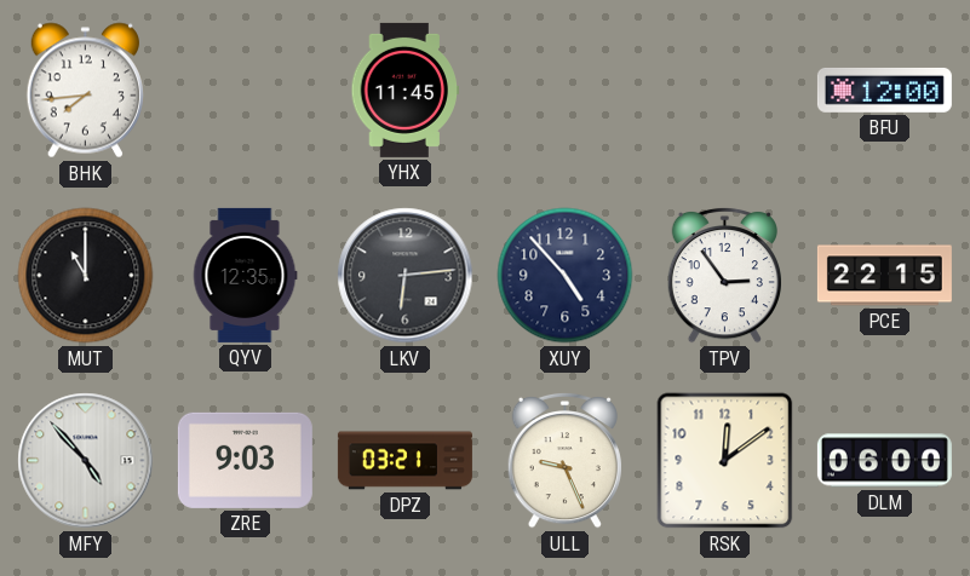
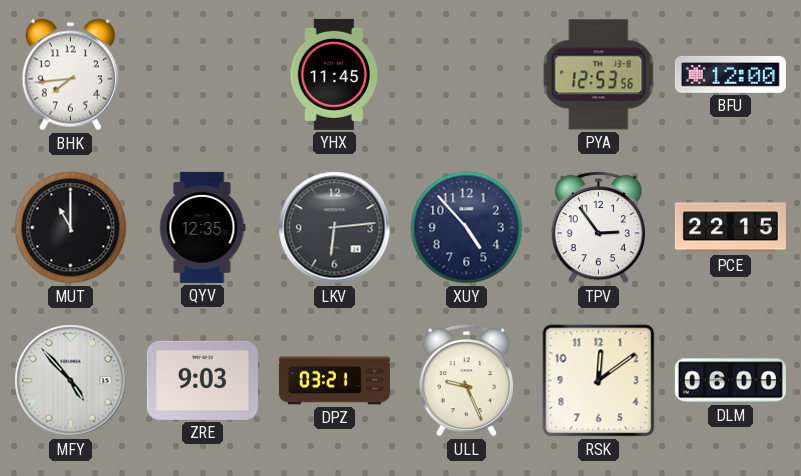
PYA: none -> 12:53
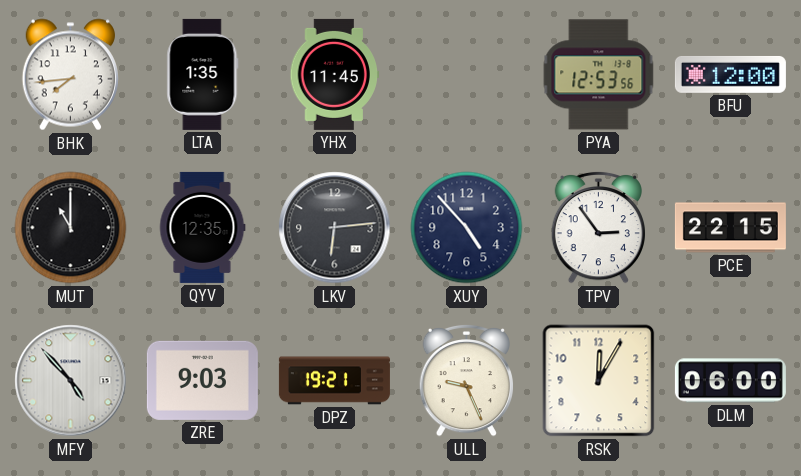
LTA: none -> 1:35
DPZ: 03:21 -> 19:21
RSK: 12:09 -> 12:05
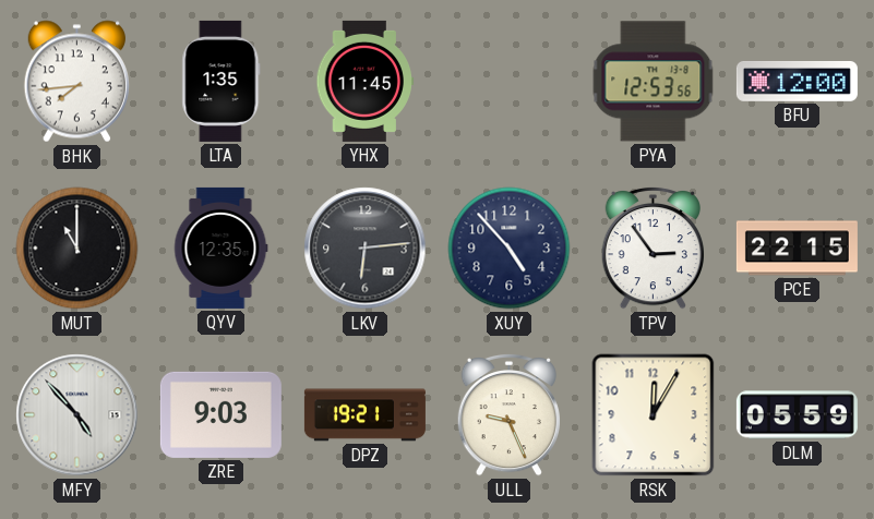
DLM: 06:00 -> 05:59
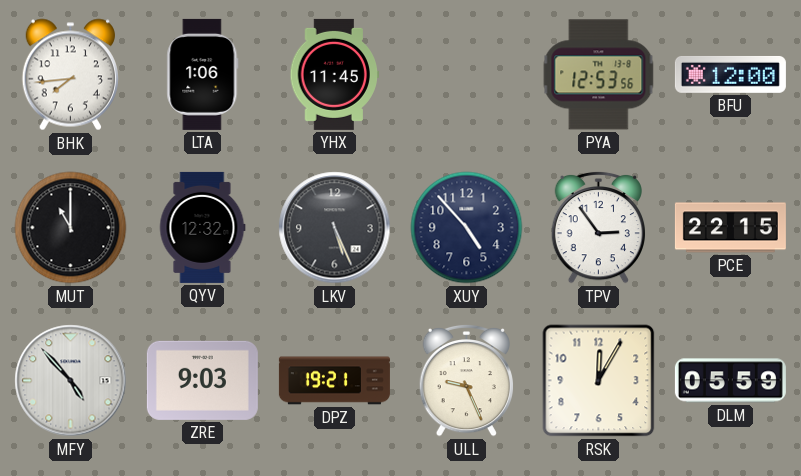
LTA: 1:35 -> 1:06
QYV: 12:35 -> 12:32
LKV: 6:14 -> 5:26
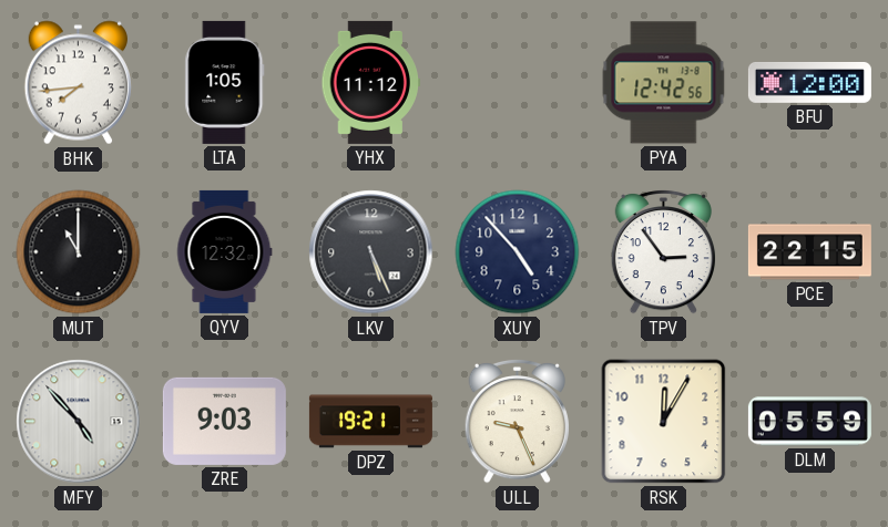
LTA: 1:06 -> 1:05
YHX: 11:45 -> 11:12
PYA: 12:53 -> 12:42
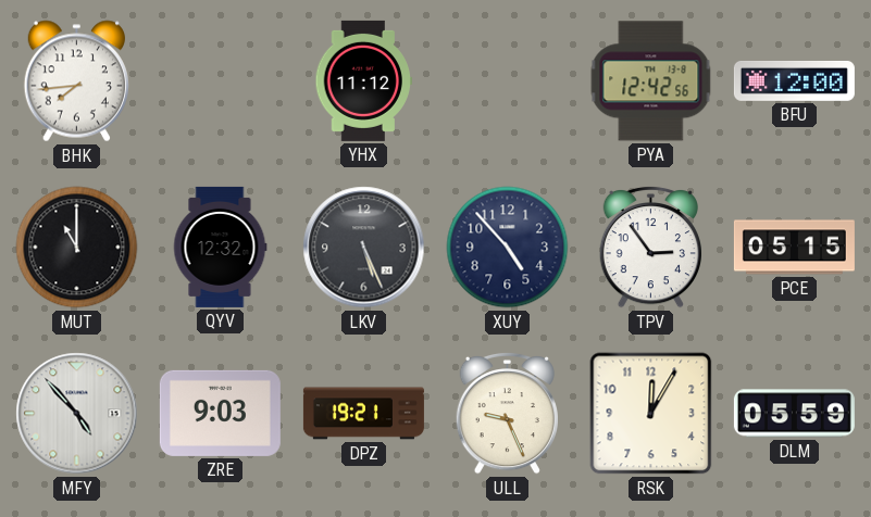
LTA: 1:05 -> none
PCE: 22:15 -> 05:15
